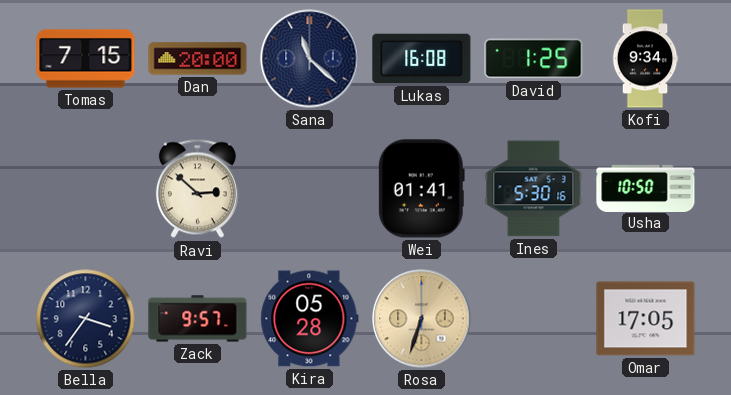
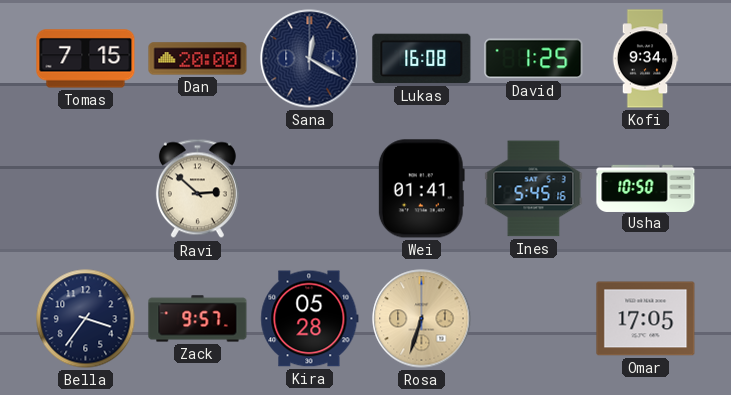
Sana: 11:22 -> 12:20
Ines: 5:30 -> 5:45
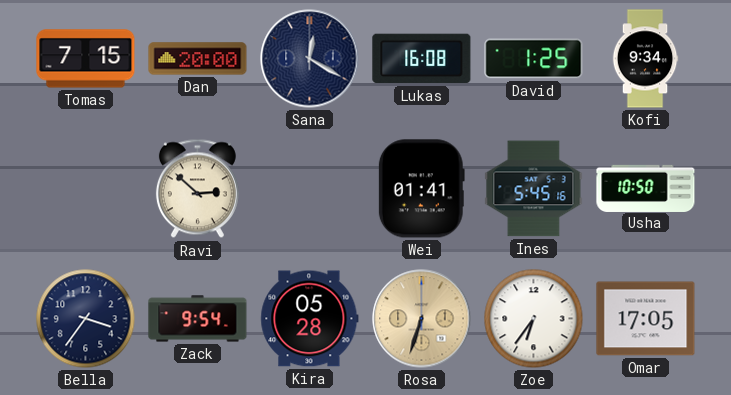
Zack: 9:57 -> 9:54
Zoe: none -> 6:36
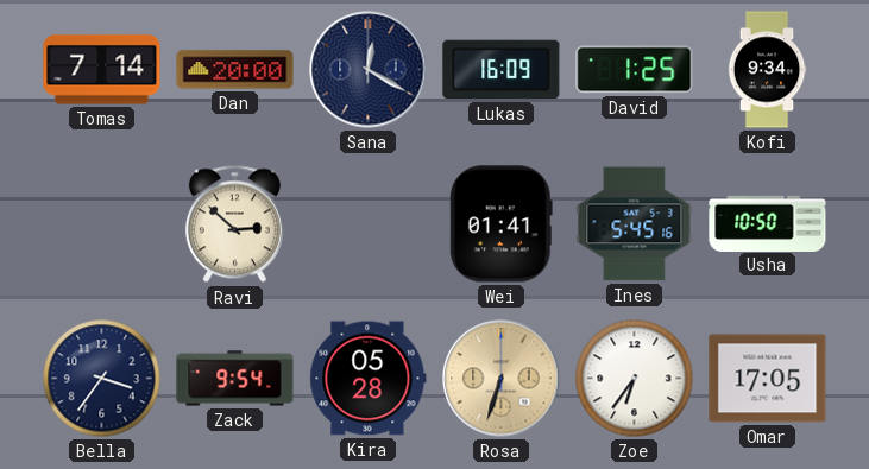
Tomas: 7:15 -> 7:14
Lukas: 16:08 -> 16:09
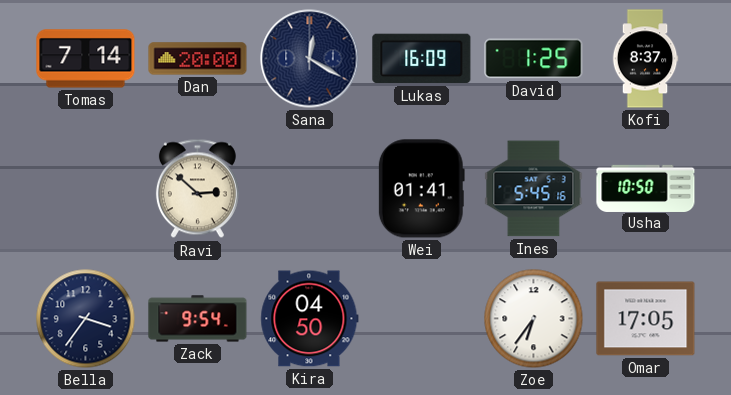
Kofi: 9:34 -> 8:37
Kira: 05:28 -> 04:50
Rosa: 6:33 -> none
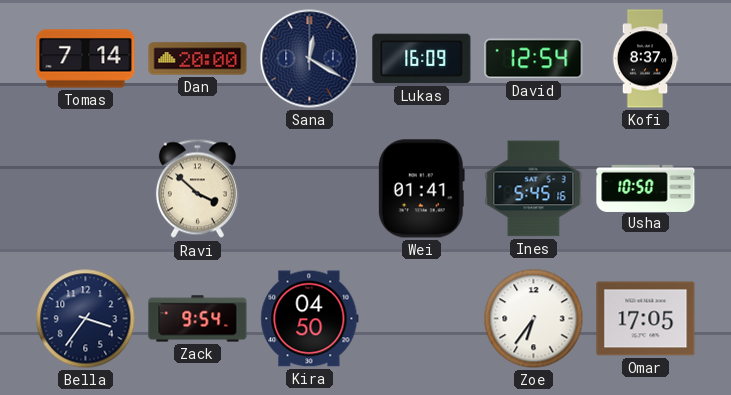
David: 1:25 -> 12:54
Ravi: 2:52 -> 3:52
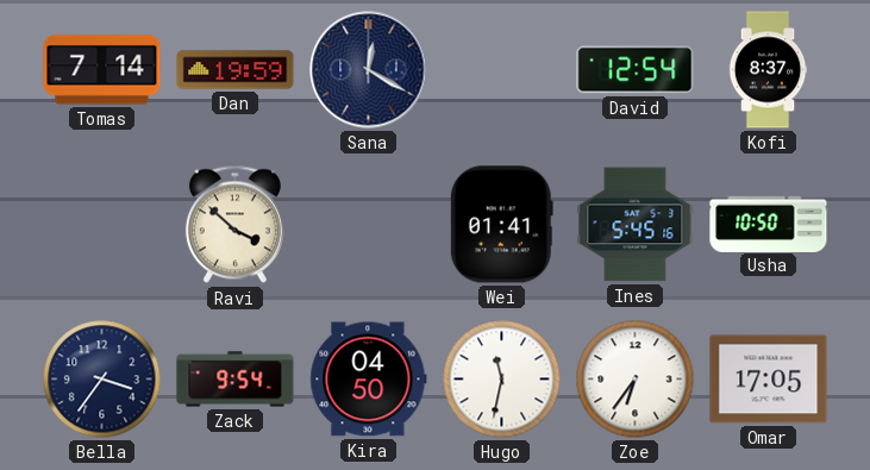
Dan: 20:00 -> 19:59
Lukas: 16:09 -> none
Hugo: none -> 11:32
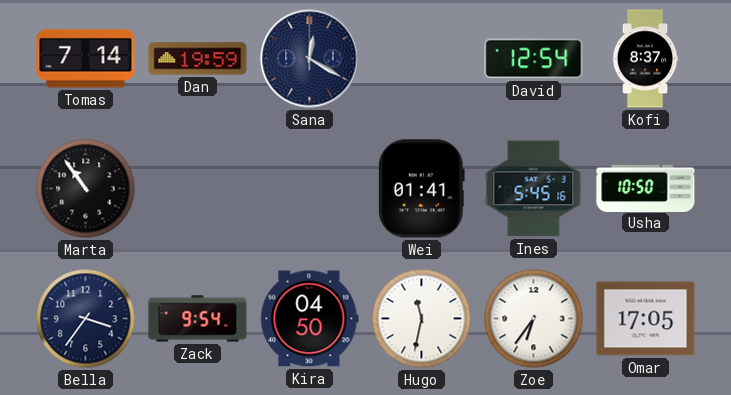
Marta: none -> 10:54
Ravi: 3:52 -> none
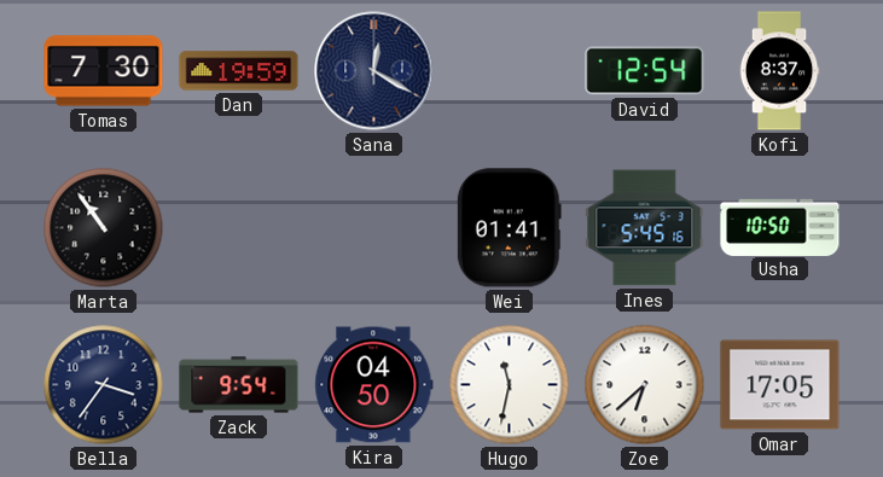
Tomas: 7:14 -> 7:30
Zoe: 6:36 -> 6:38
